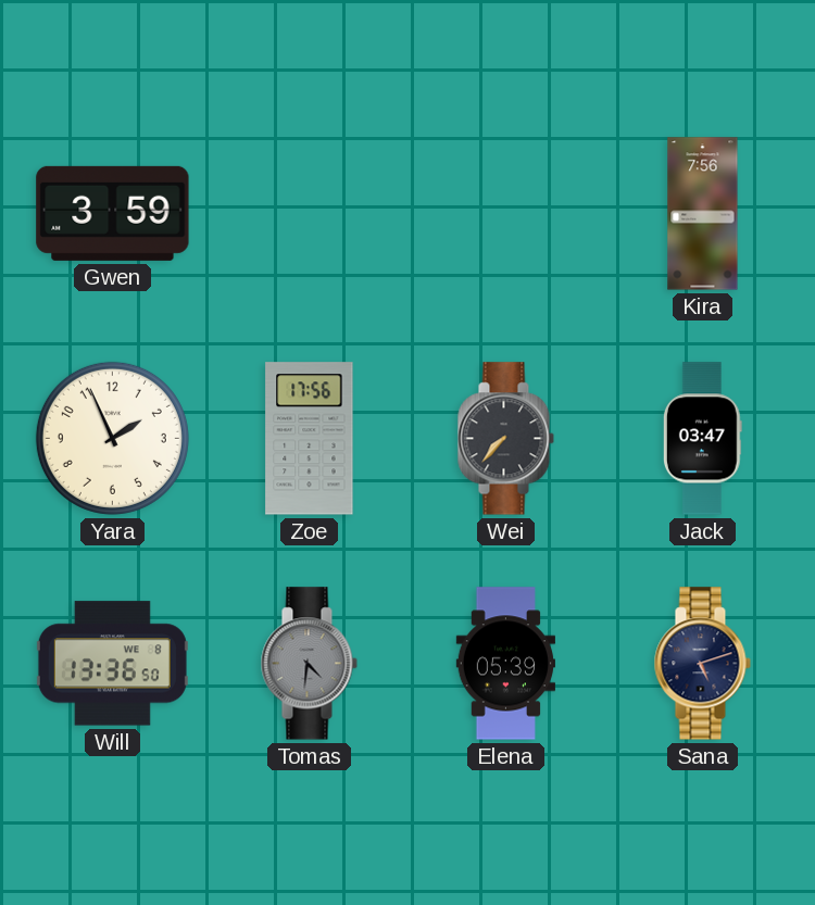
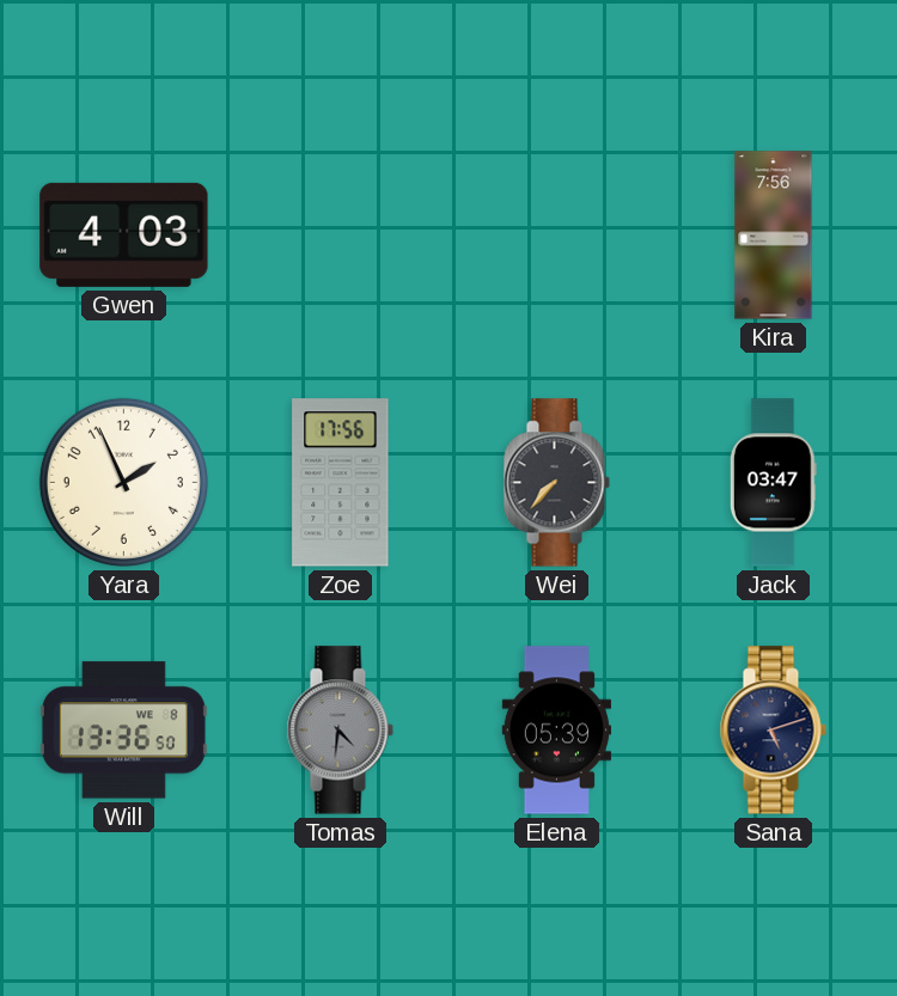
Gwen: 3:59 -> 4:03
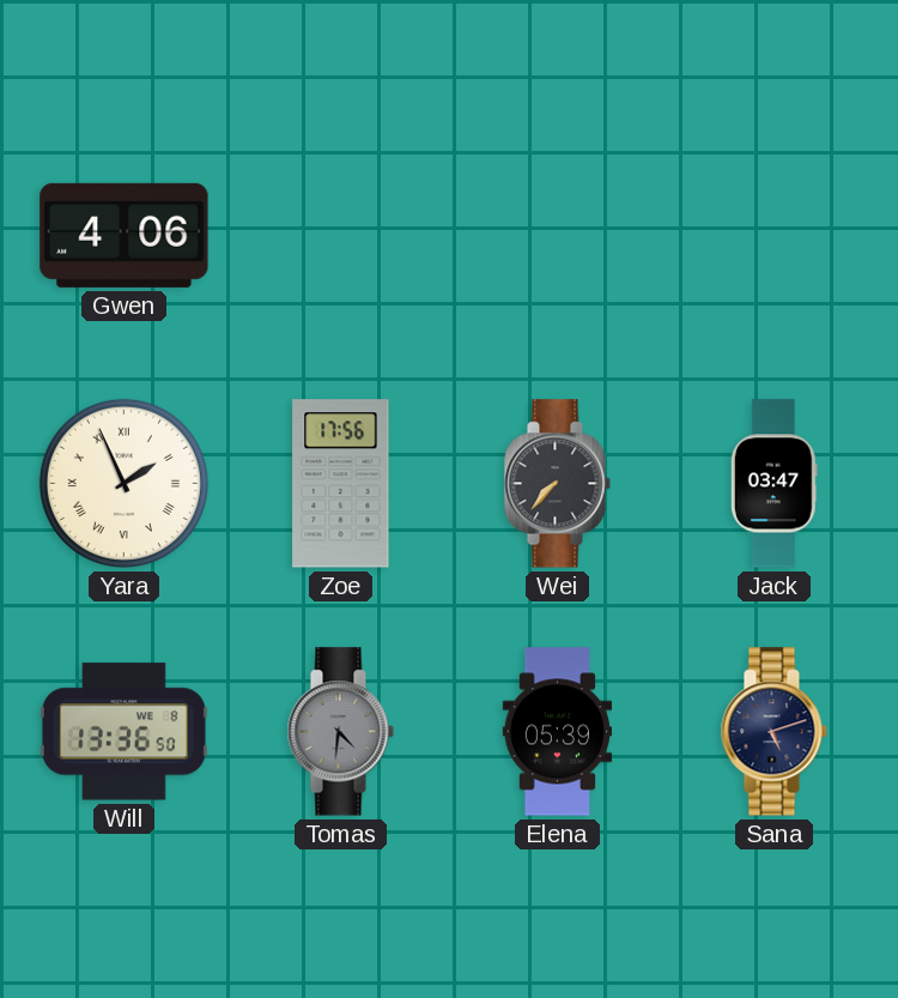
Gwen: 4:03 -> 4:06
Kira: 7:56 -> none
Yara numerals: Arabic -> Roman
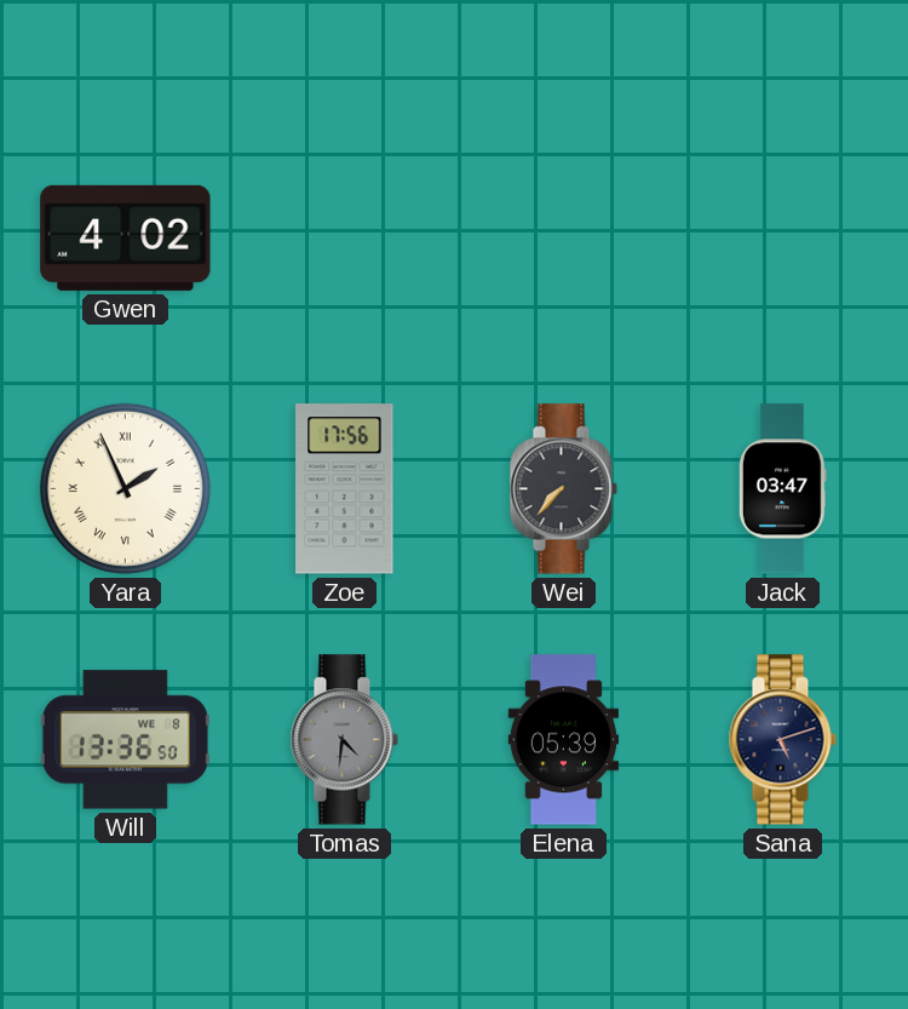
Gwen: 4:06 -> 4:02
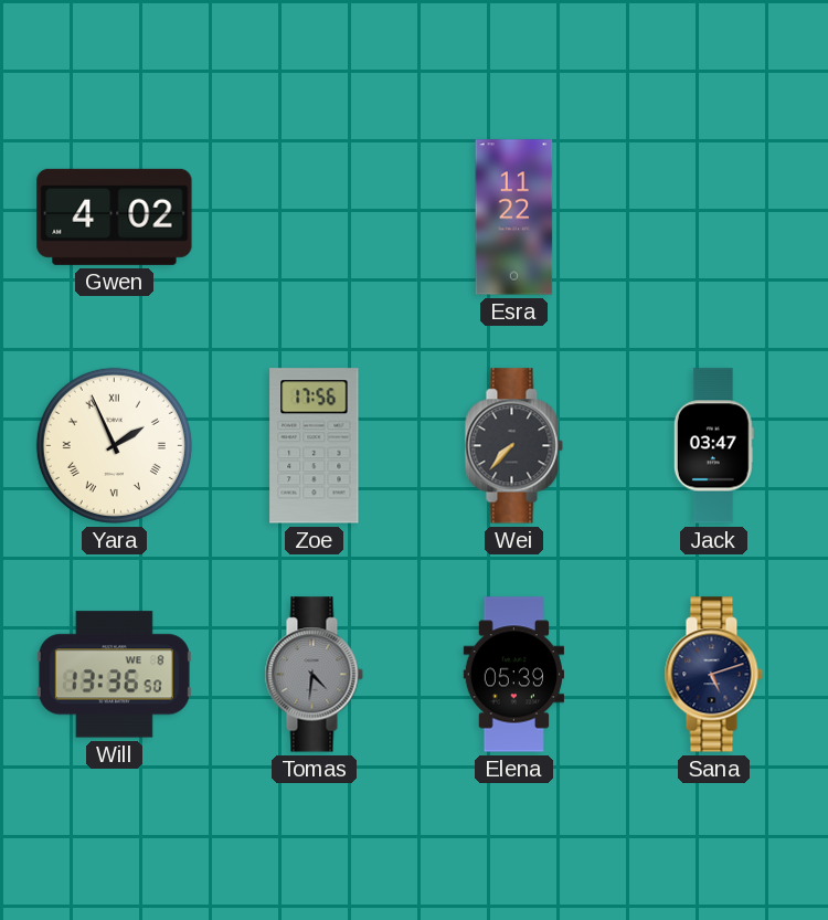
Esra: none -> 11:22
